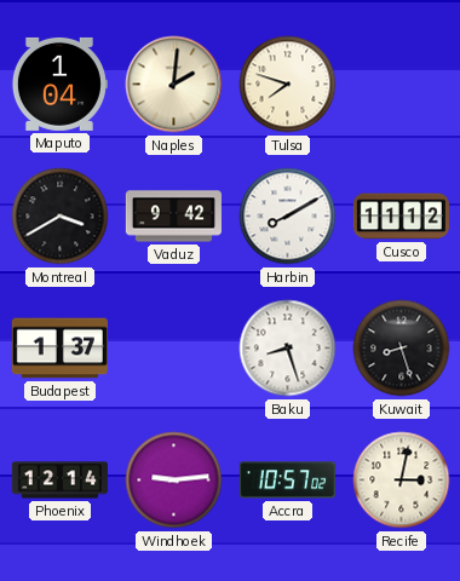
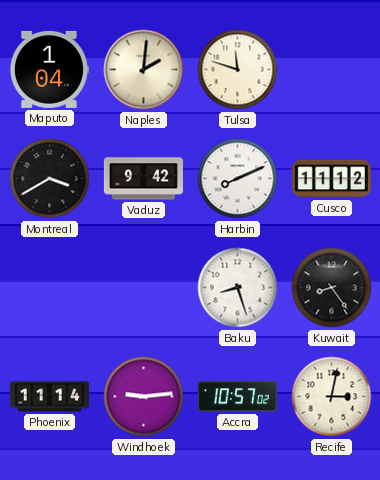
Tulsa: 7:48 -> 11:48
Harbin: 8:10 -> 8:11
Budapest: 1:37 -> none
Kuwait: 8:27 -> 8:24
Phoenix: 12:14 -> 11:14
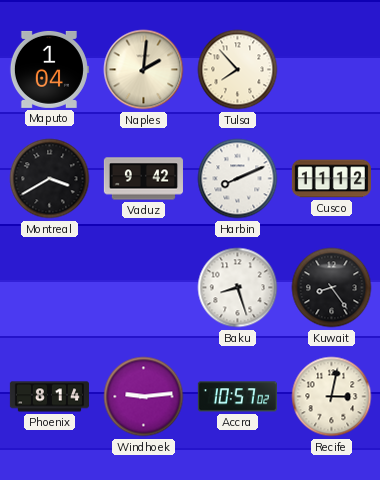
Tulsa: 11:48 -> 7:53
Phoenix: 11:14 -> 8:14
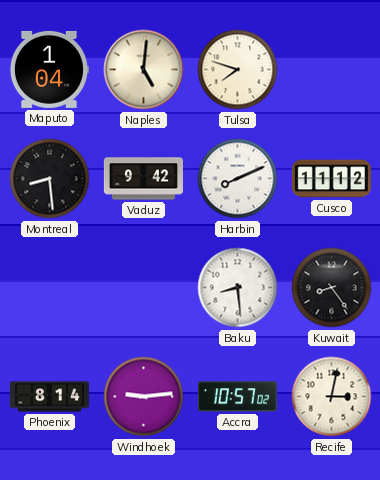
Naples: 2:01 -> 5:01
Tulsa: 7:53 -> 7:48
Montreal: 3:40 -> 8:29
Baku: 8:27 -> 8:29
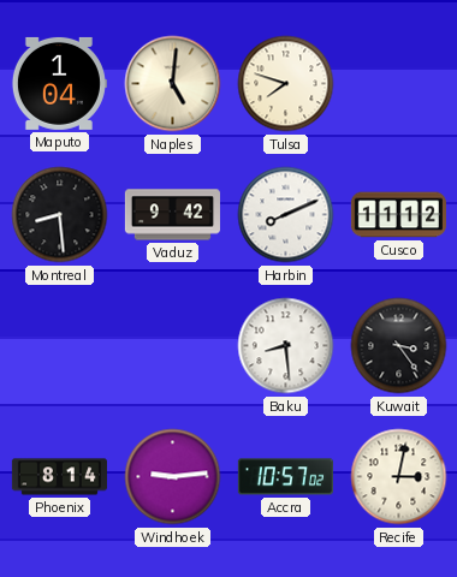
Kuwait: 8:24 -> 3:24
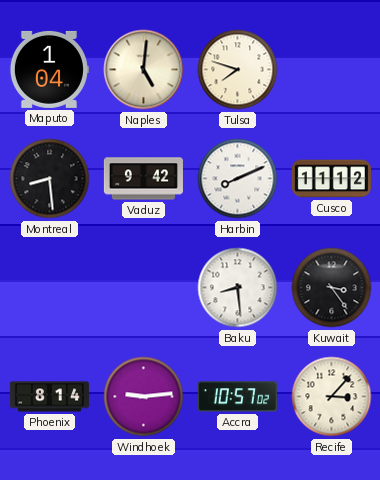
Recife: 3:02 -> 3:07
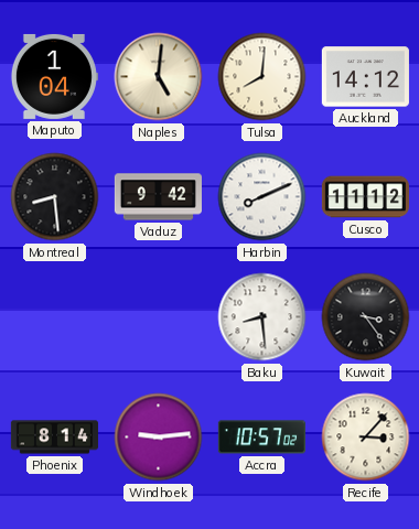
Tulsa: 7:48 -> 8:01
Auckland: none -> 14:12
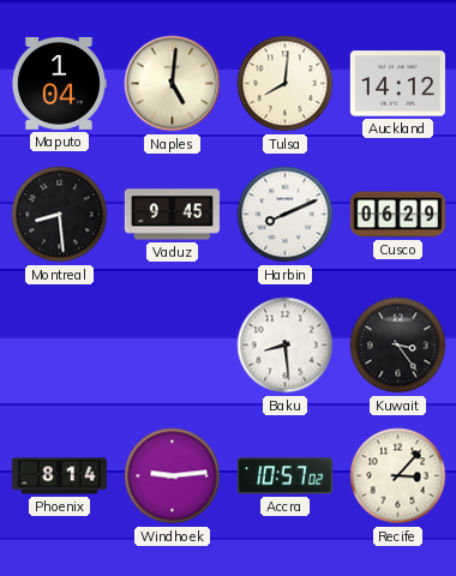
Vaduz: 9:42 -> 9:45
Cusco: 11:12 -> 06:29
